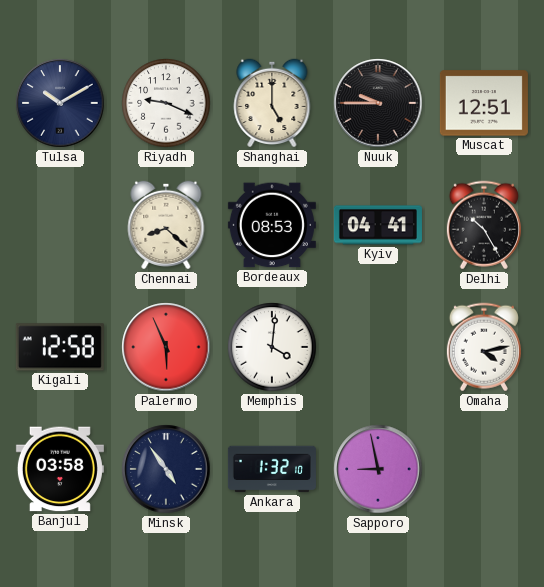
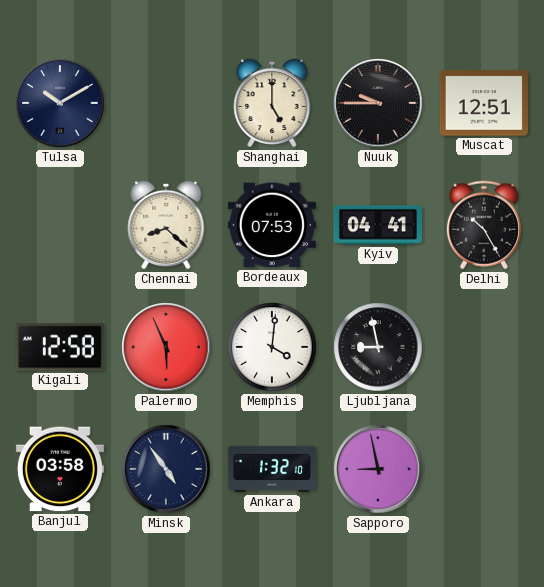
Riyadh: 9:19 -> none
Bordeaux: 08:53 -> 07:53
Ljubljana: none -> 8:58
Omaha: 4:13 -> none
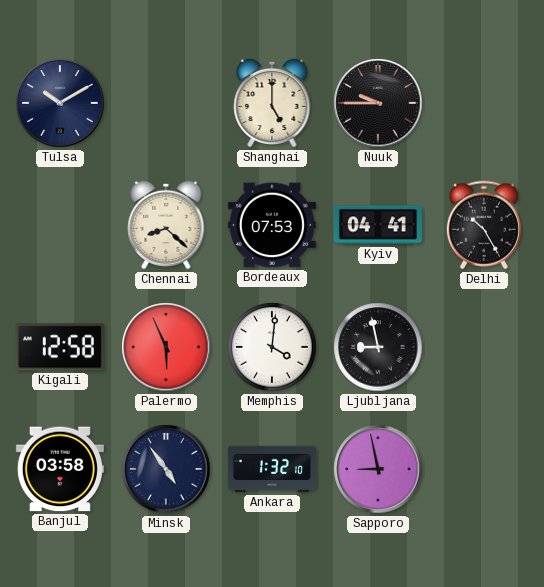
Muscat: 12:51 -> none
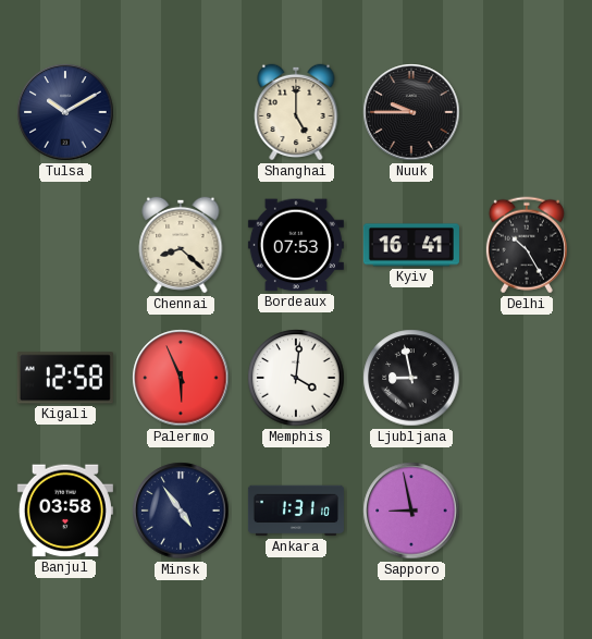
Kyiv: 04:41 -> 16:41
Ankara: 1:32 -> 1:31
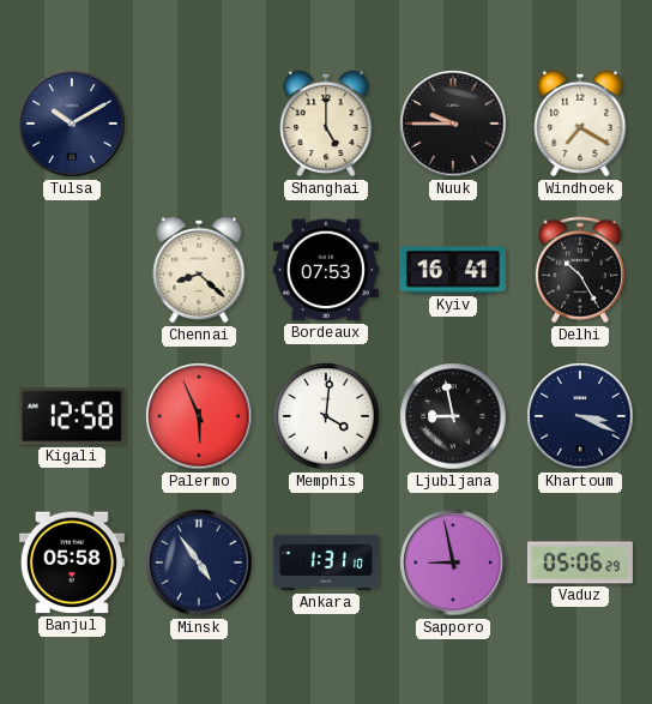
Windhoek: none -> 7:20
Khartoum: none -> 3:19
Banjul: 03:58 -> 05:58
Vaduz: none -> 05:06
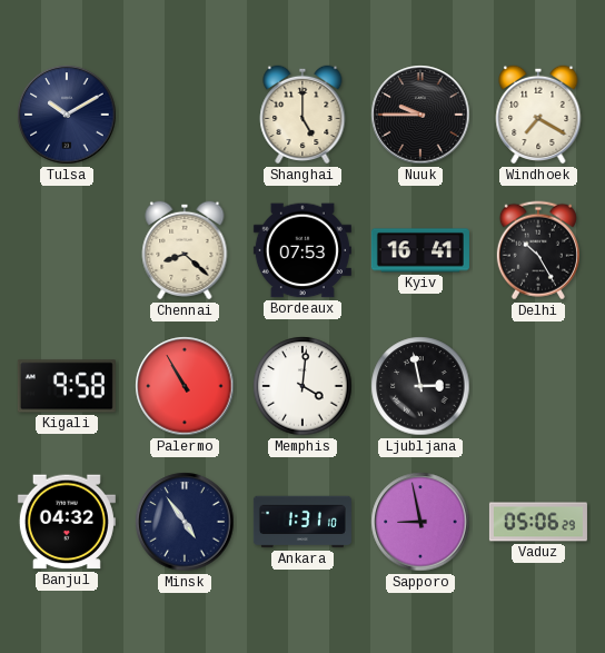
Kigali: 12:58 -> 9:58
Palermo: 5:56 -> 10:55
Ljubljana: 8:58 -> 2:58
Khartoum: 3:19 -> none
Banjul: 05:58 -> 04:32
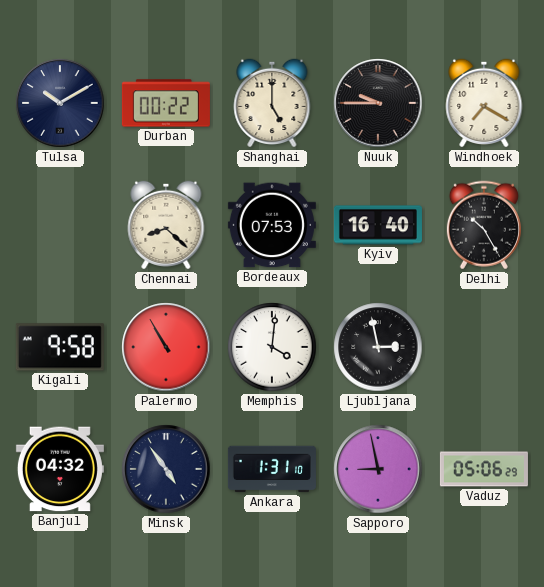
Durban: none -> 00:22
Kyiv: 16:41 -> 16:40
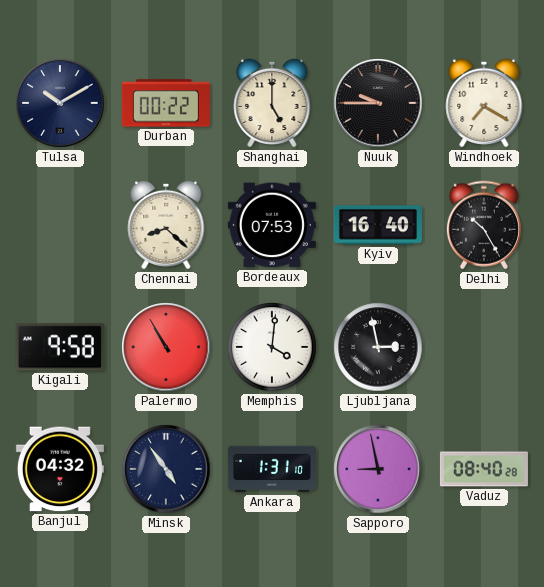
Vaduz: 05:06 -> 08:40
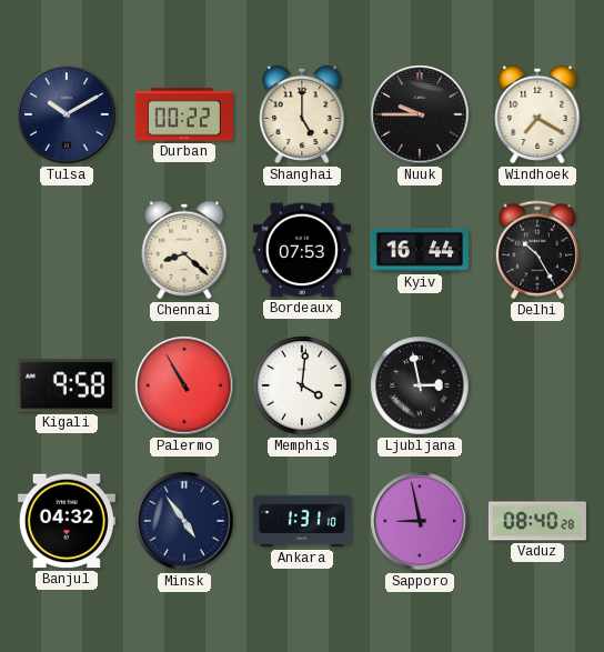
Kyiv: 16:40 -> 16:44
